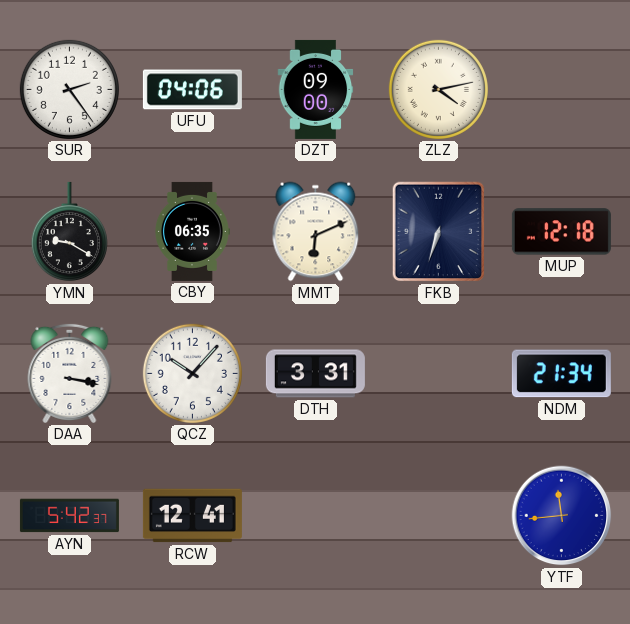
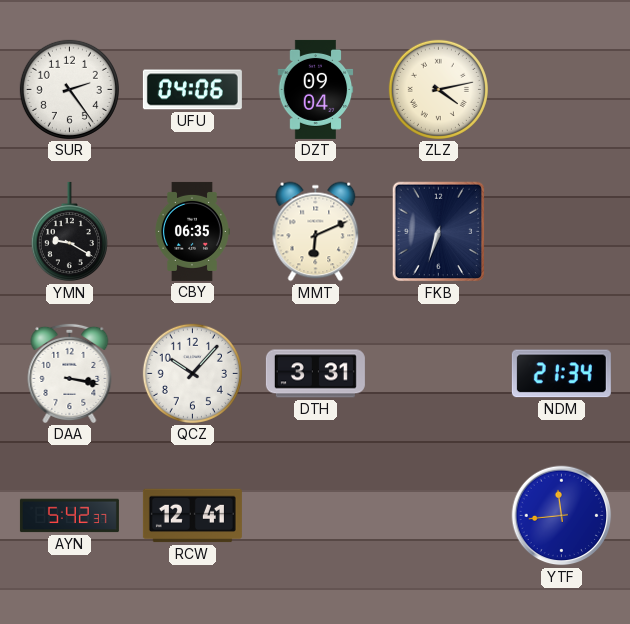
DZT: 09:00 -> 09:04
MUP: 12:18 -> none
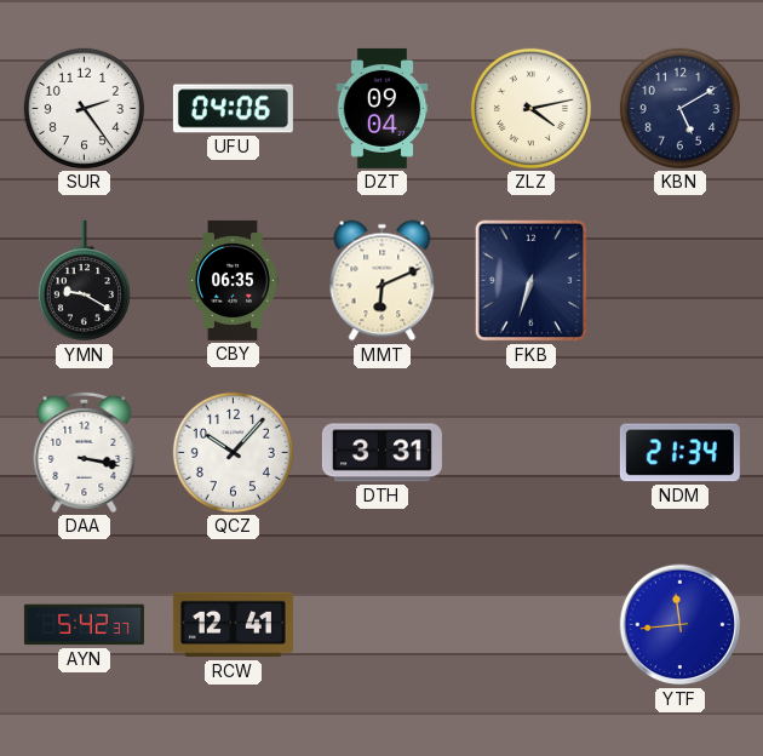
KBN: none -> 5:10
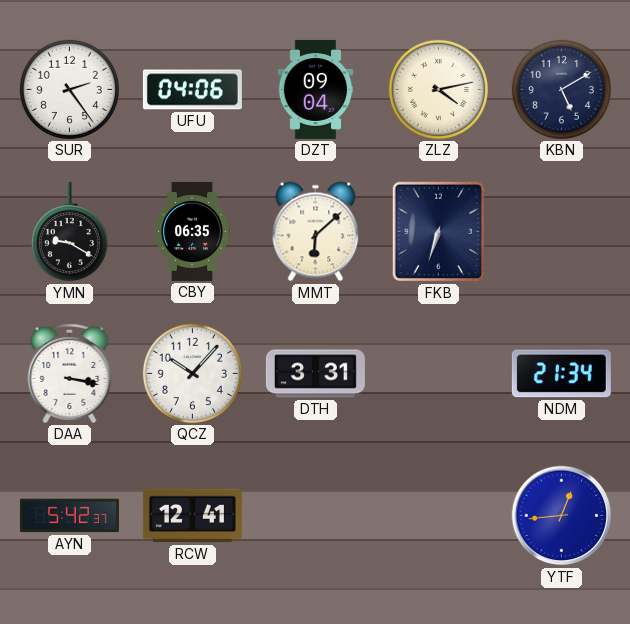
MMT: 6:11 -> 6:08
YTF: 11:44 -> 12:44
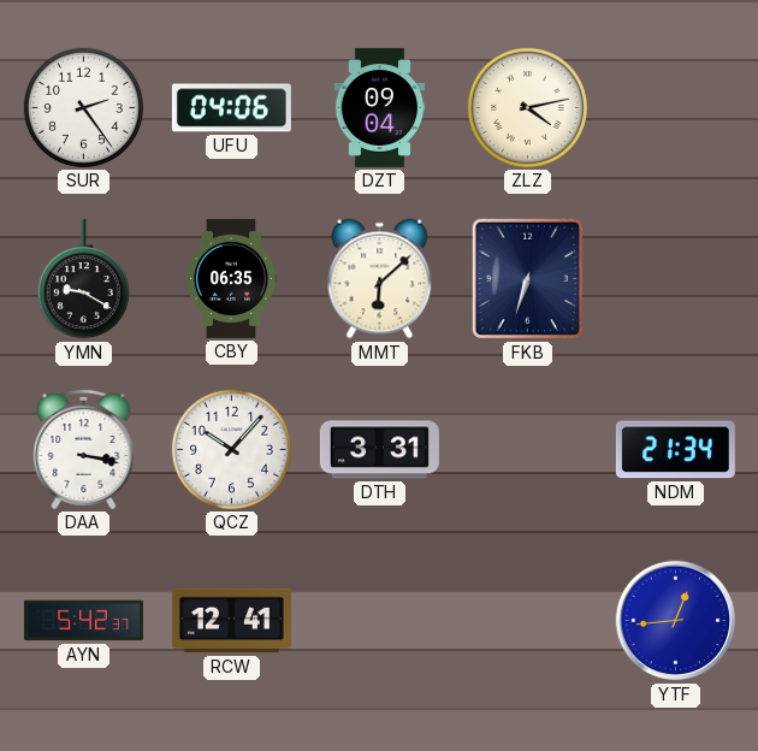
KBN: 5:10 -> none
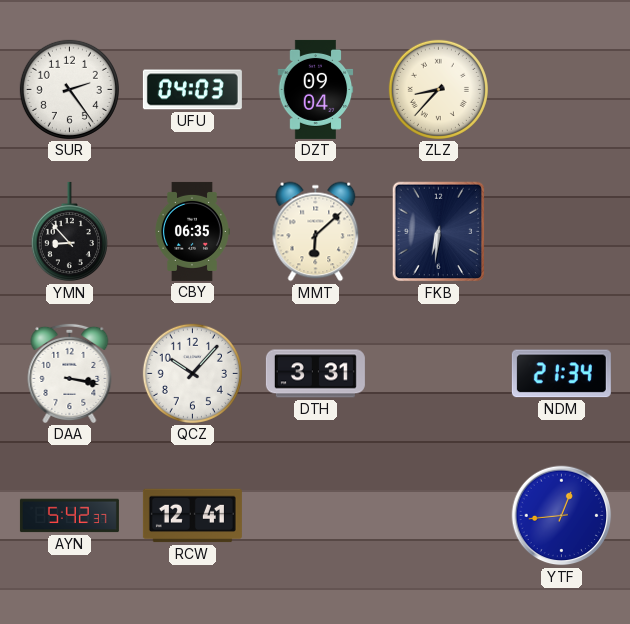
UFU: 04:06 -> 04:03
ZLZ: 4:13 -> 8:37
YMN: 9:20 -> 8:53
FKB: 6:33 -> 6:31
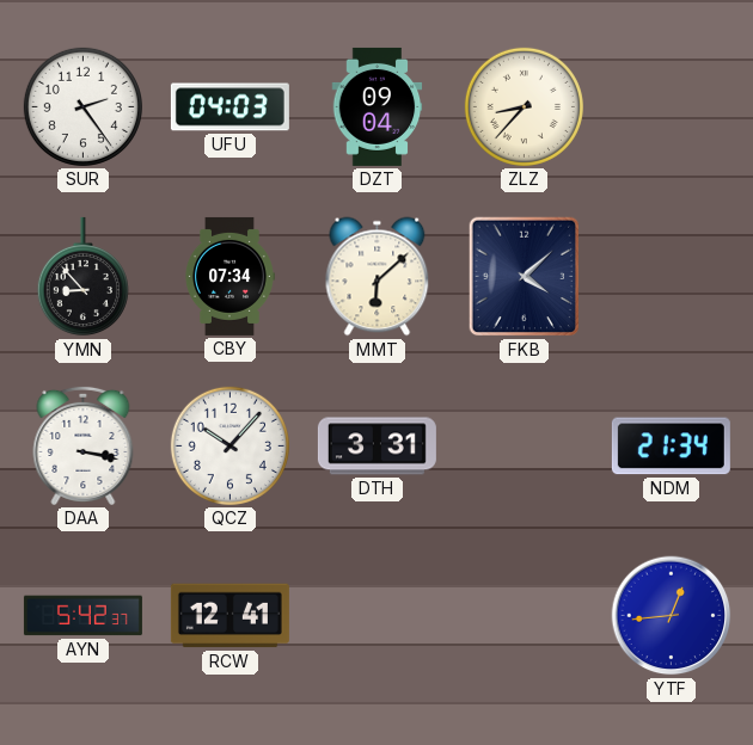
CBY: 06:35 -> 07:34
FKB: 6:31 -> 4:08
